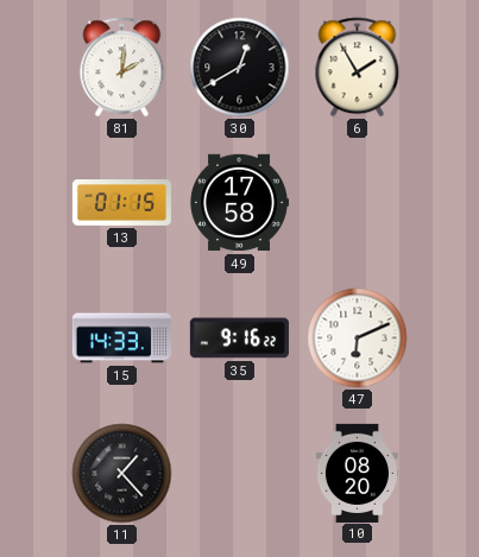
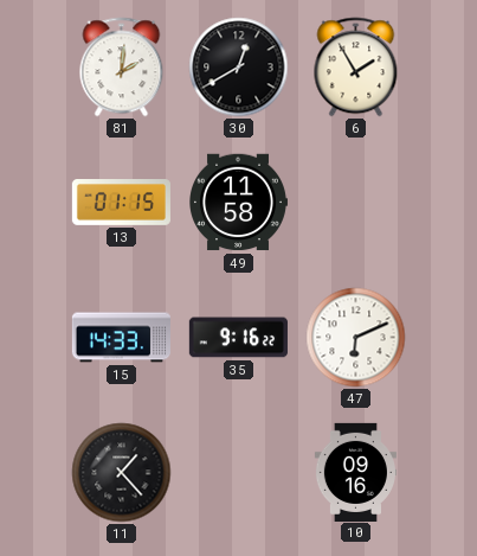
49: 17:58 -> 11:58
10: 08:20 -> 09:16
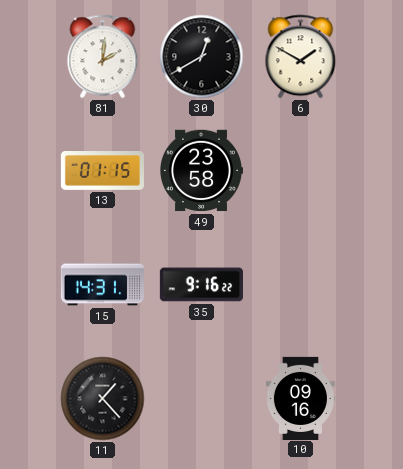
6: 1:55 -> 1:50
49: 11:58 -> 23:58
15: 14:33 -> 14:31
47: 6:11 -> none
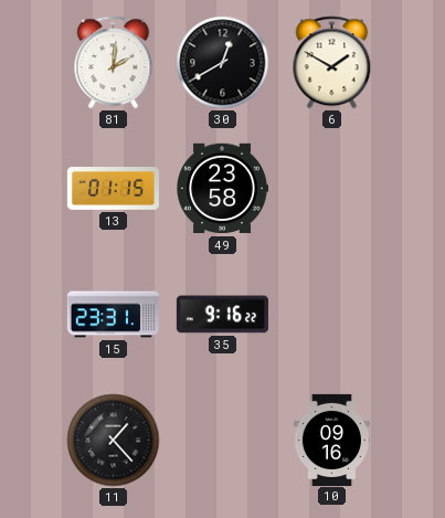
15: 14:31 -> 23:31
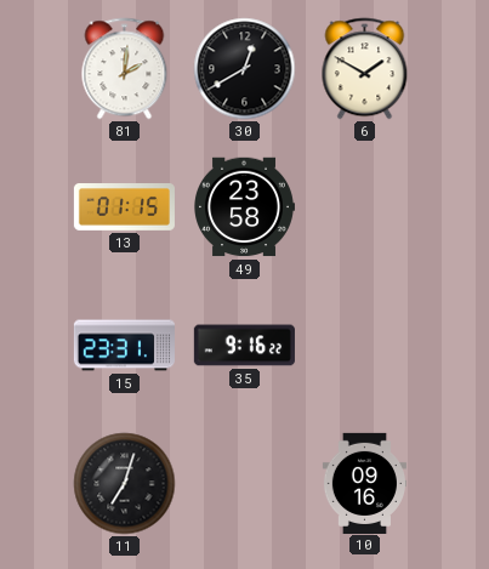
11: 1:23 -> 7:03
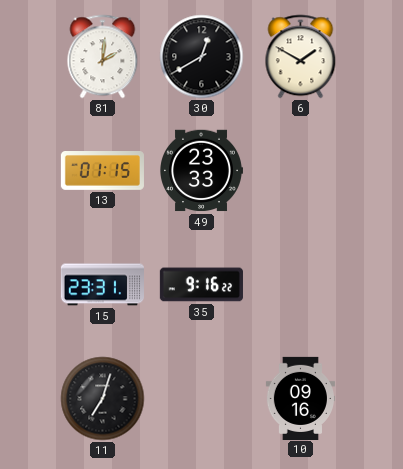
49: 23:58 -> 23:33
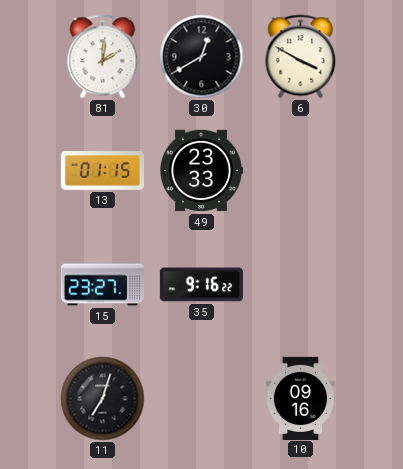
6: 1:50 -> 3:50
15: 23:31 -> 23:27
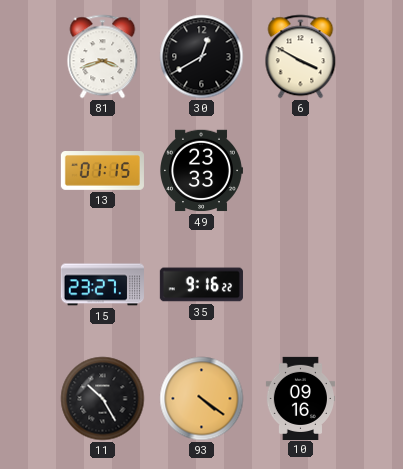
81: 2:01 -> 3:42
11: 7:03 -> 10:25
93: none -> 4:21
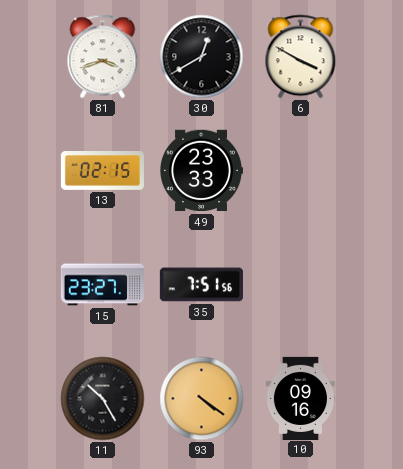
13: 01:15 -> 02:15
35: 9:16 -> 7:51
